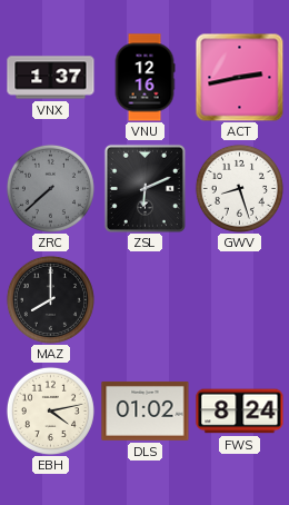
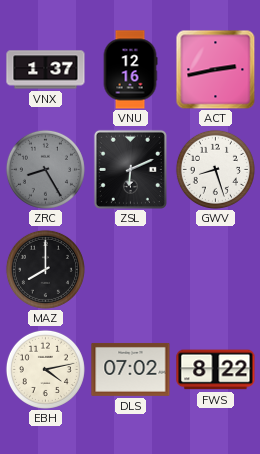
ZRC: 7:38 -> 8:25
DLS: 01:02 -> 07:02
FWS: 8:24 -> 8:22
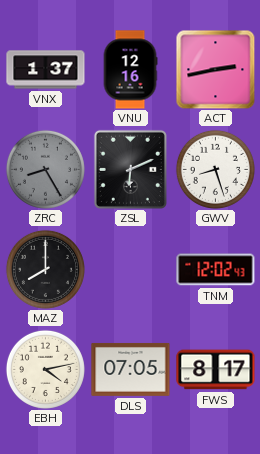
TNM: none -> 12:02
DLS: 07:02 -> 07:05
FWS: 8:22 -> 8:17
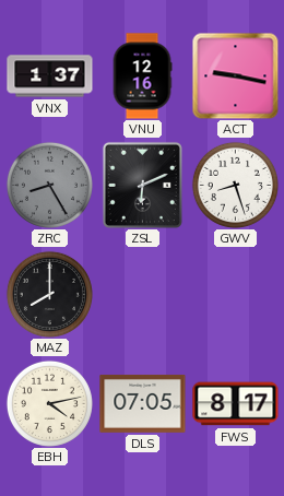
ACT: 2:43 -> 9:17
TNM: 12:02 -> none
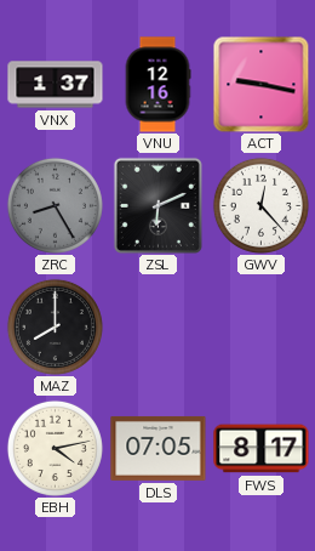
GWV: 8:27 -> 12:23
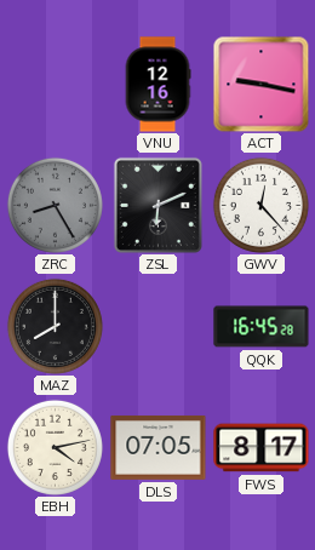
VNX: 1:37 -> none
QQK: none -> 16:45
